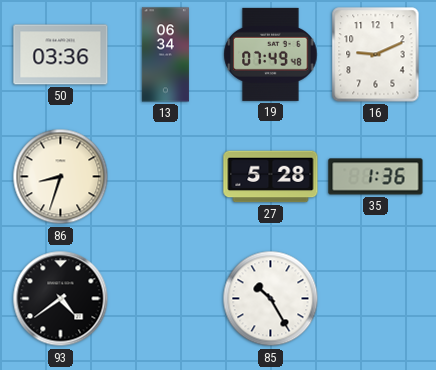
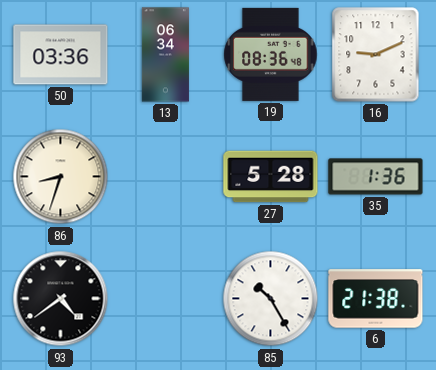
19: 07:49 -> 08:36
6: none -> 21:38
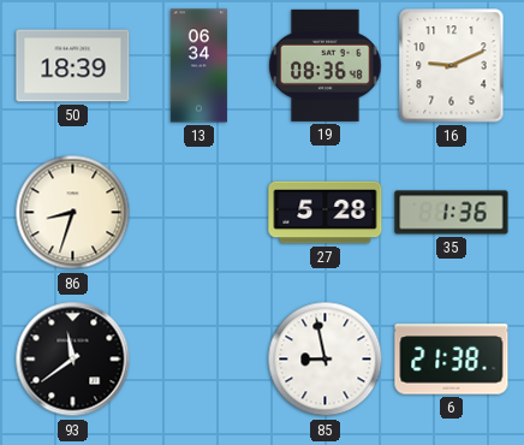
50: 03:36 -> 18:39
93: 4:39 -> 11:39
85: 10:25 -> 8:58
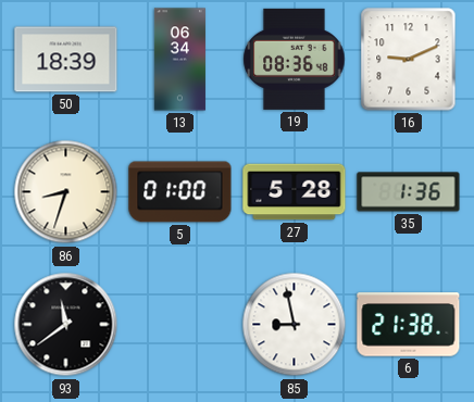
5: none -> 01:00
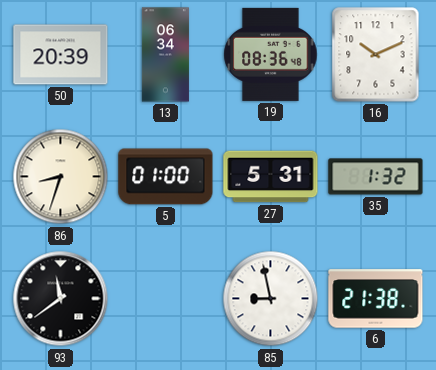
50: 18:39 -> 20:39
16: 9:11 -> 10:11
27: 5:28 -> 5:31
35: 1:36 -> 1:32
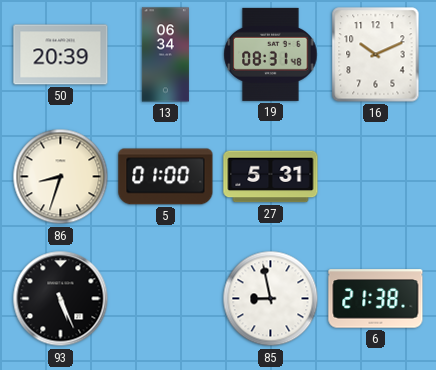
19: 08:36 -> 08:31
35: 1:32 -> none
93: 11:39 -> 5:26
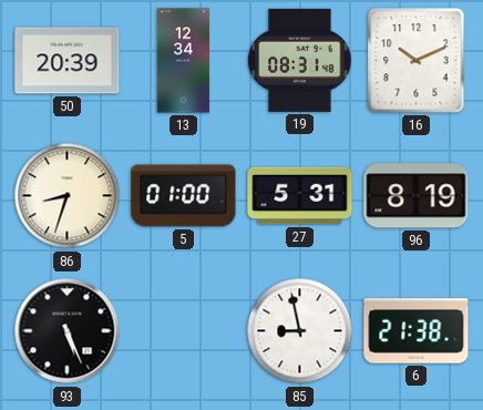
13: 06:34 -> 12:34
96: none -> 8:19
